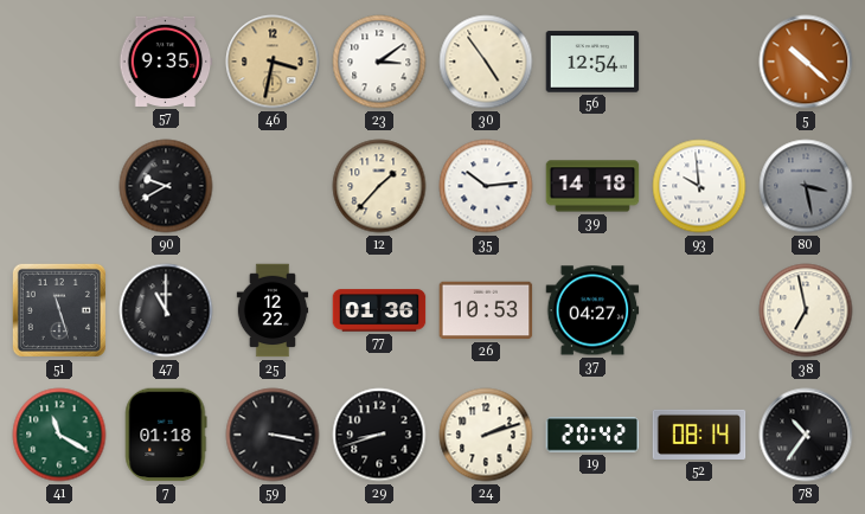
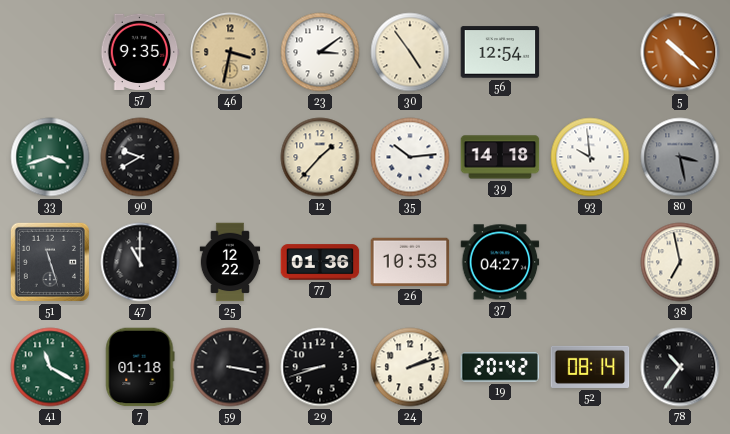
33: none -> 3:42
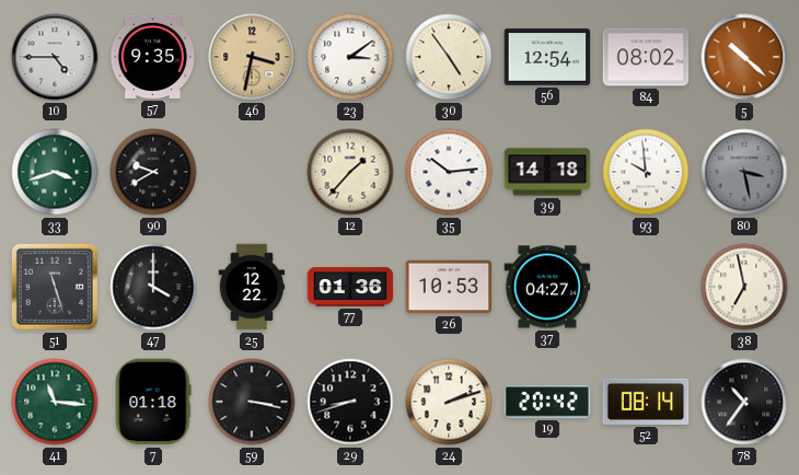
10: none -> 4:45
84: none -> 08:02
47: 11:00 -> 4:00
41: 11:20 -> 11:16
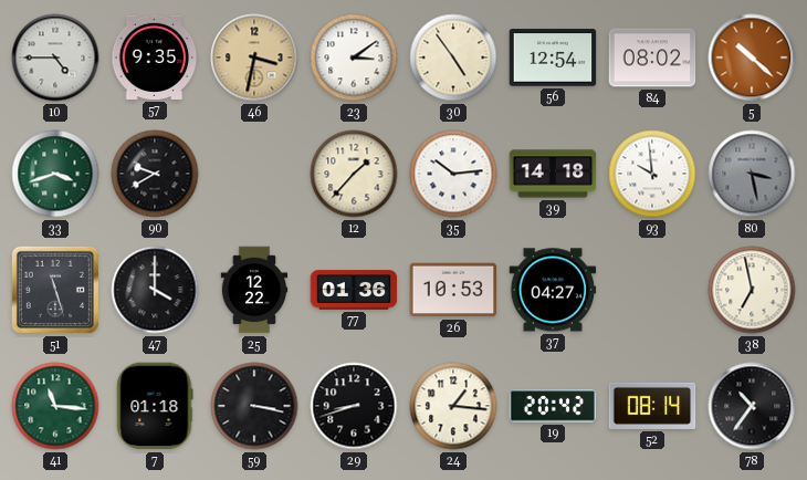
24: 2:12 -> 1:16
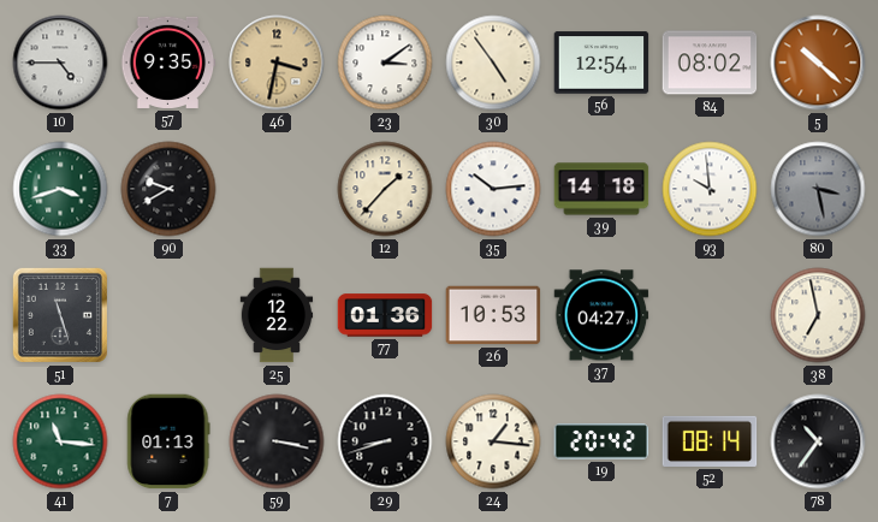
47: 4:00 -> none
7: 01:18 -> 01:13
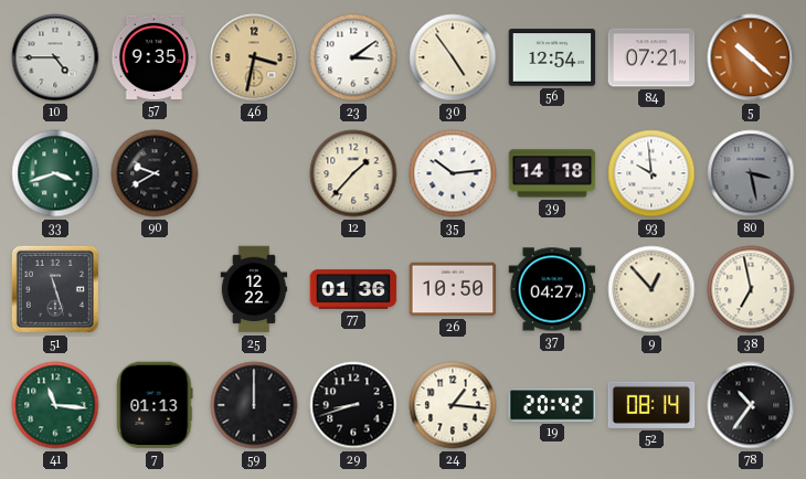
84: 08:02 -> 07:21
26: 10:53 -> 10:50
9: none -> 12:53
59: 3:17 -> 12:00
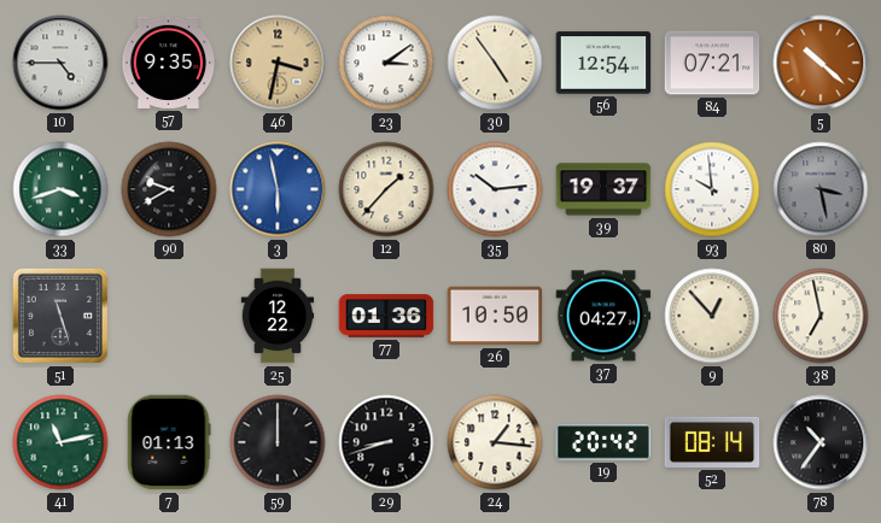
3: none -> 5:58
39: 14:18 -> 19:37
41: 11:16 -> 11:13
